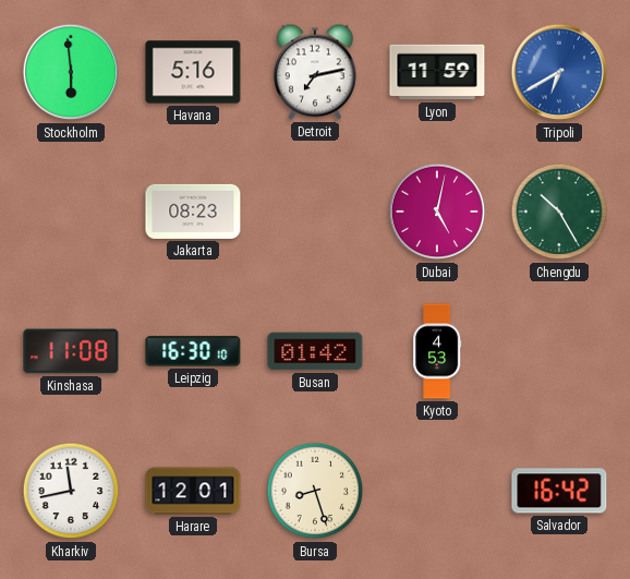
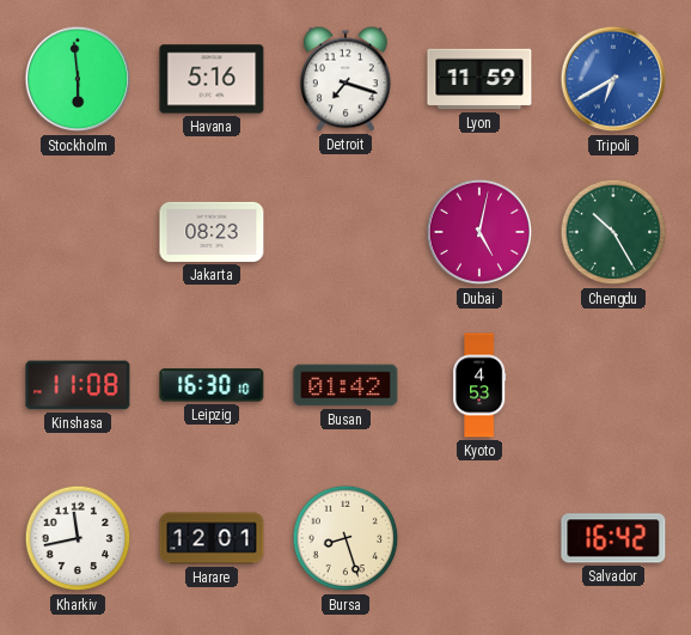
Detroit: 7:13 -> 7:18
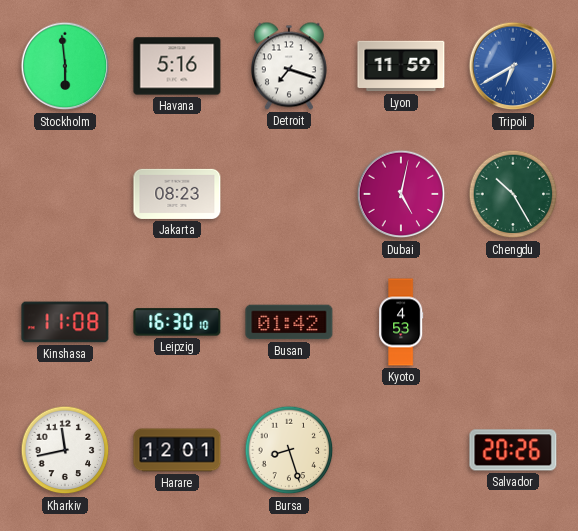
Salvador: 16:42 -> 20:26
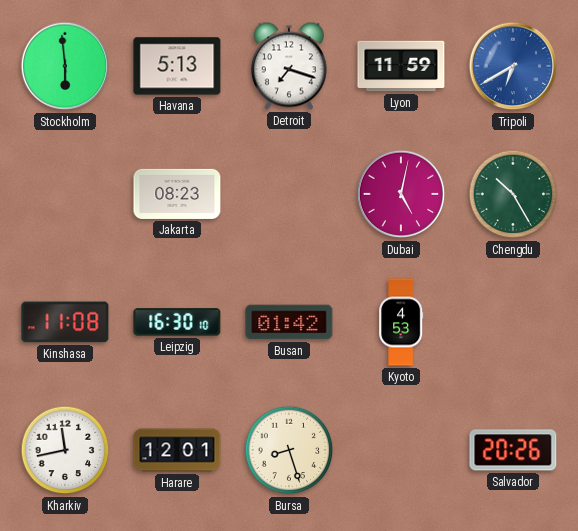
Havana: 5:16 -> 5:13
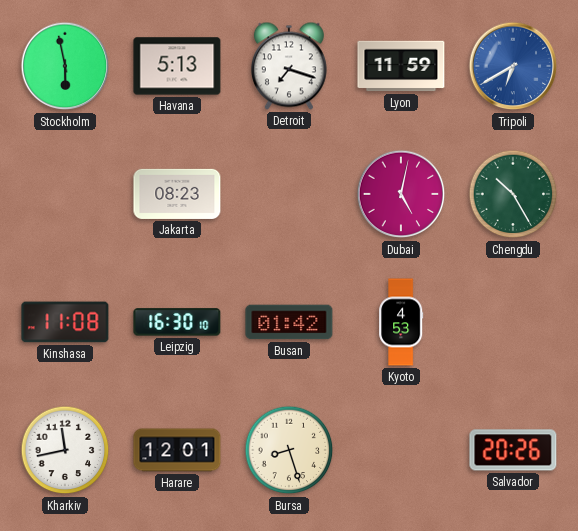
Stockholm: 5:59 -> 5:58
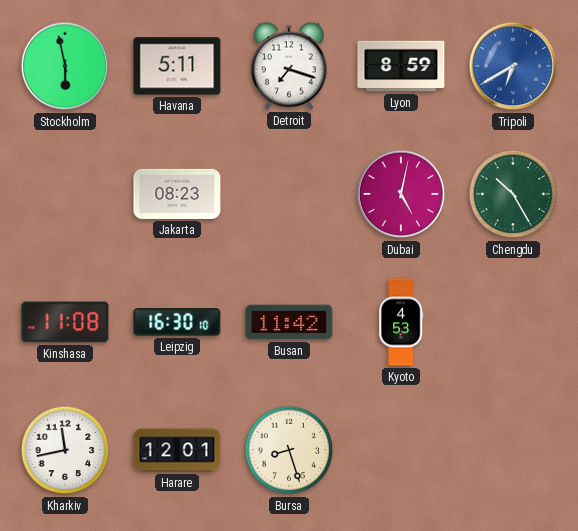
Havana: 5:13 -> 5:11
Lyon: 11:59 -> 8:59
Busan: 01:42 -> 11:42
Salvador: 20:26 -> none
